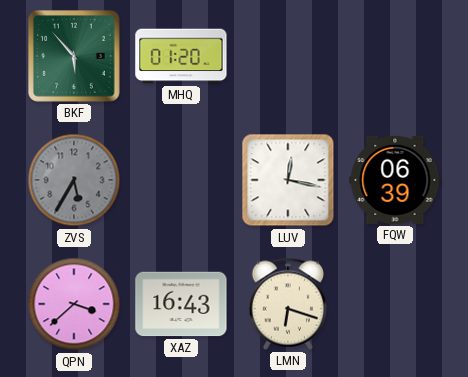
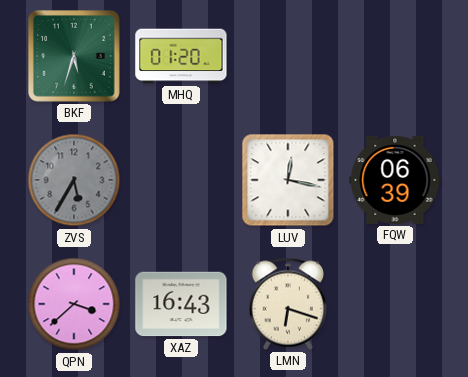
BKF: 5:53 -> 5:33
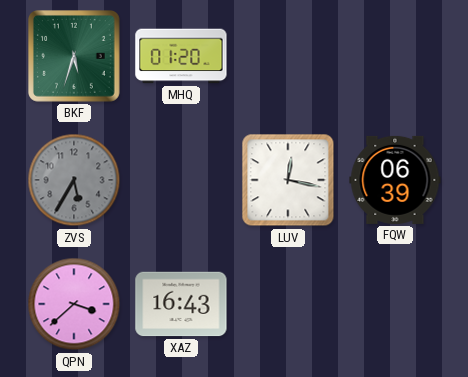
LMN: 6:18 -> none
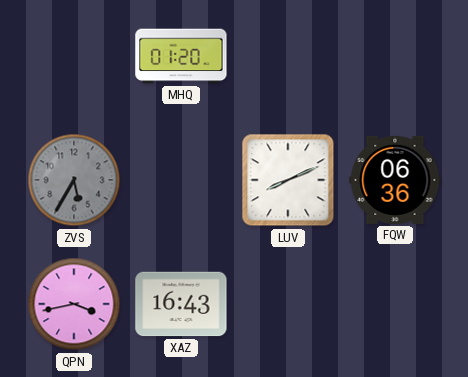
BKF: 5:33 -> none
LUV: 12:17 -> 8:11
FQW: 06:39 -> 06:36
QPN: 3:38 -> 3:43
